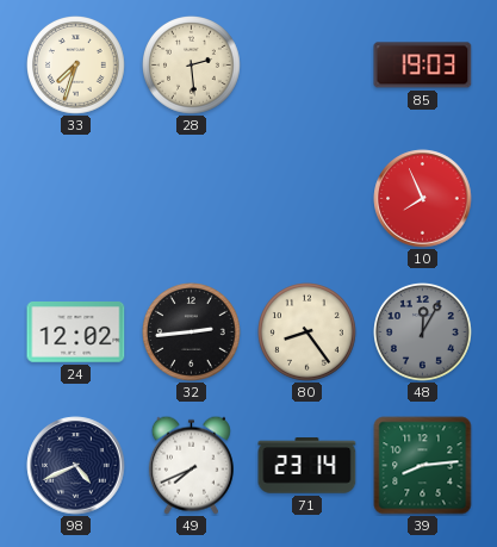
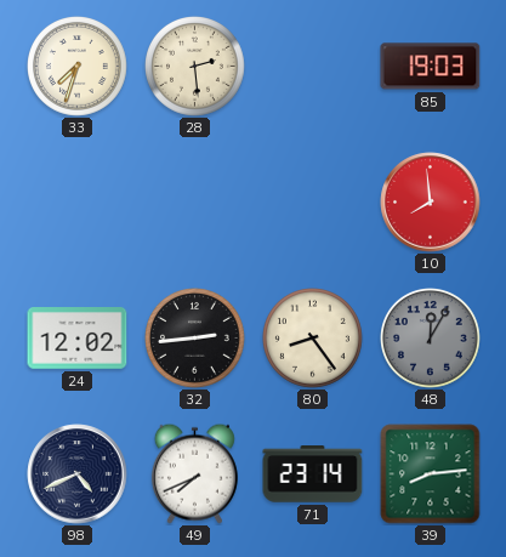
10: 7:56 -> 7:59
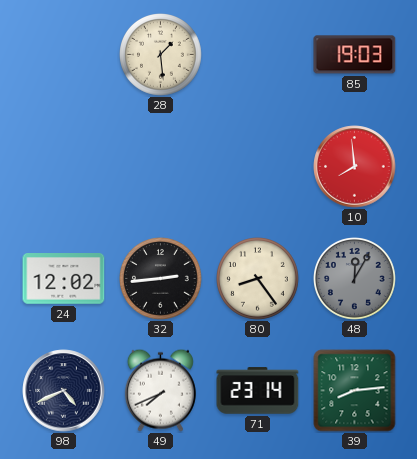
33: 7:33 -> none
28: 2:29 -> 1:29
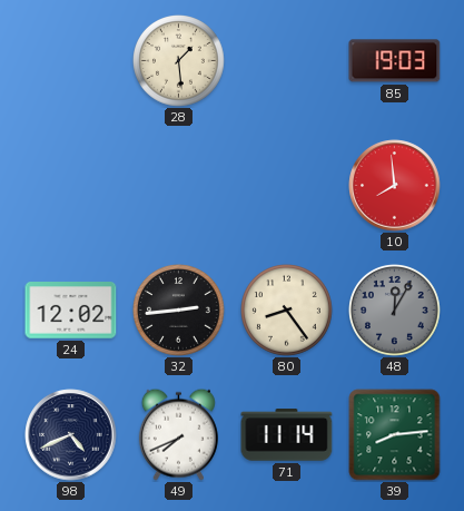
71: 23:14 -> 11:14
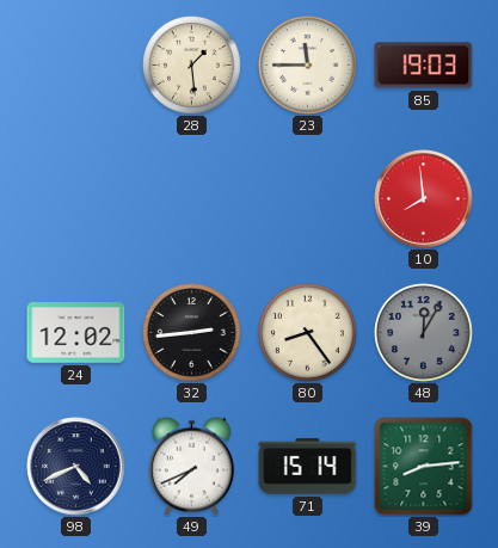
23: none -> 11:45
71: 11:14 -> 15:14
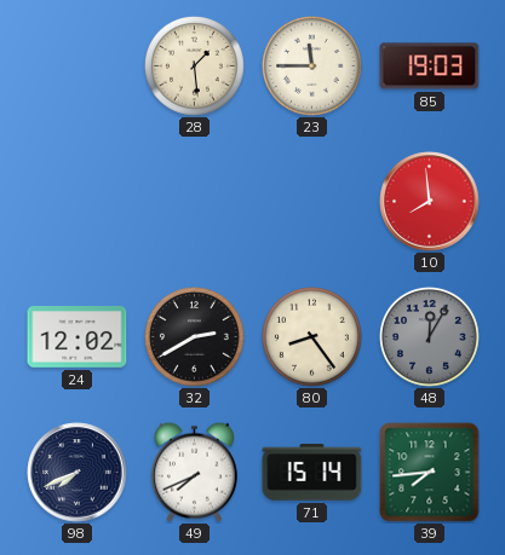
32: 2:44 -> 2:40
98: 4:41 -> 7:41
39: 8:14 -> 7:44
